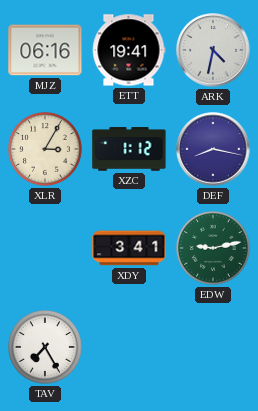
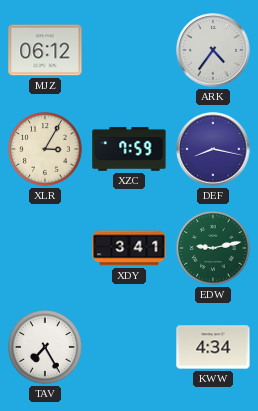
MJZ: 06:16 -> 06:12
ETT: 19:41 -> none
ARK: 4:32 -> 4:36
XZC: 1:12 -> 7:59
KWW: none -> 4:34
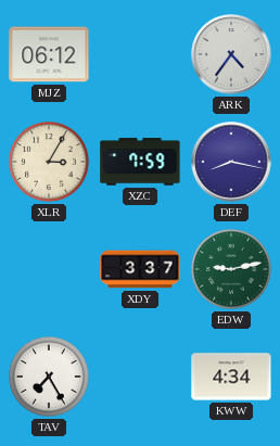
XDY: 3:41 -> 3:37
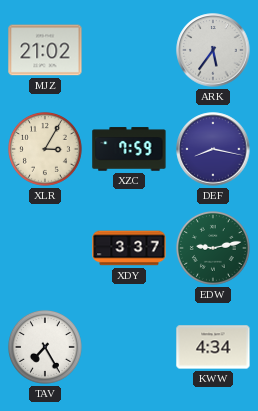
MJZ: 06:12 -> 21:02
ARK: 4:36 -> 5:36
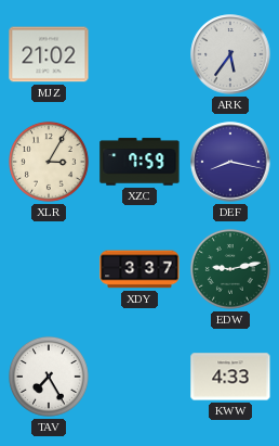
KWW: 4:34 -> 4:33
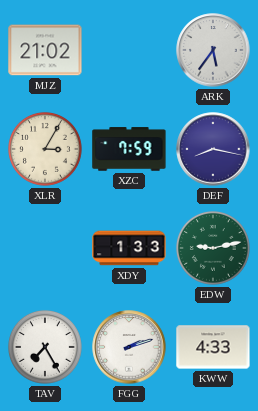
XDY: 3:37 -> 1:33
FGG: none -> 2:12
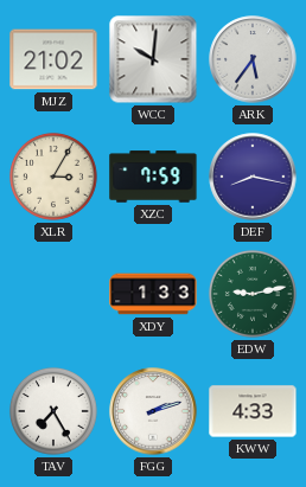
WCC: none -> 10:01
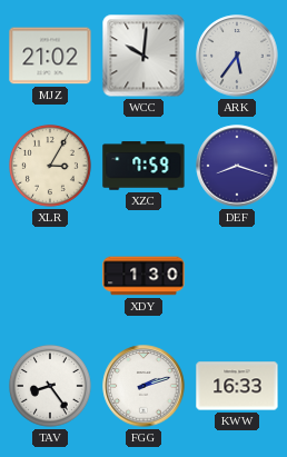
DEF: 8:17 -> 8:18
XDY: 1:33 -> 1:30
EDW: 9:13 -> none
TAV: 7:25 -> 8:24
KWW: 4:33 -> 16:33
